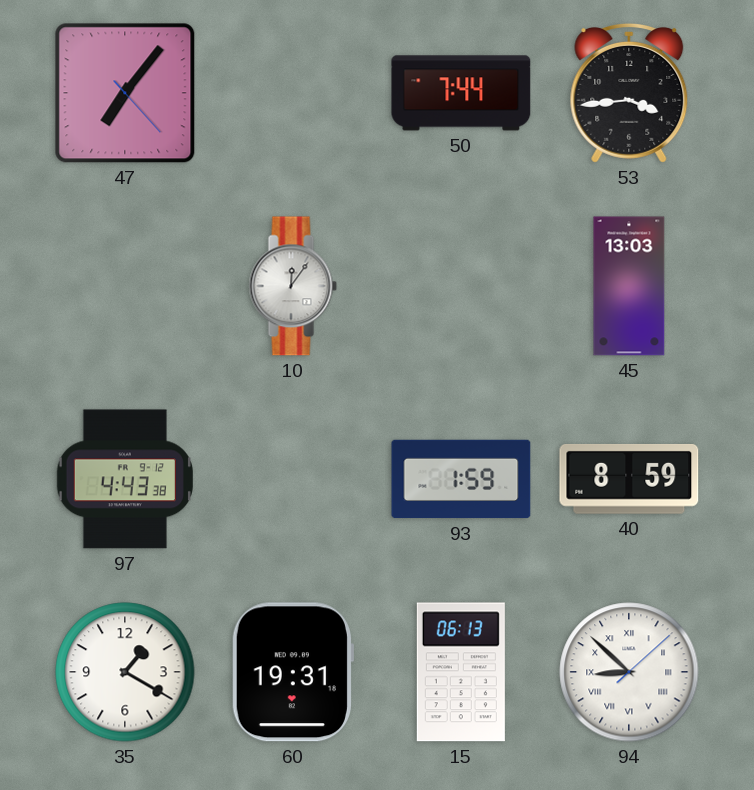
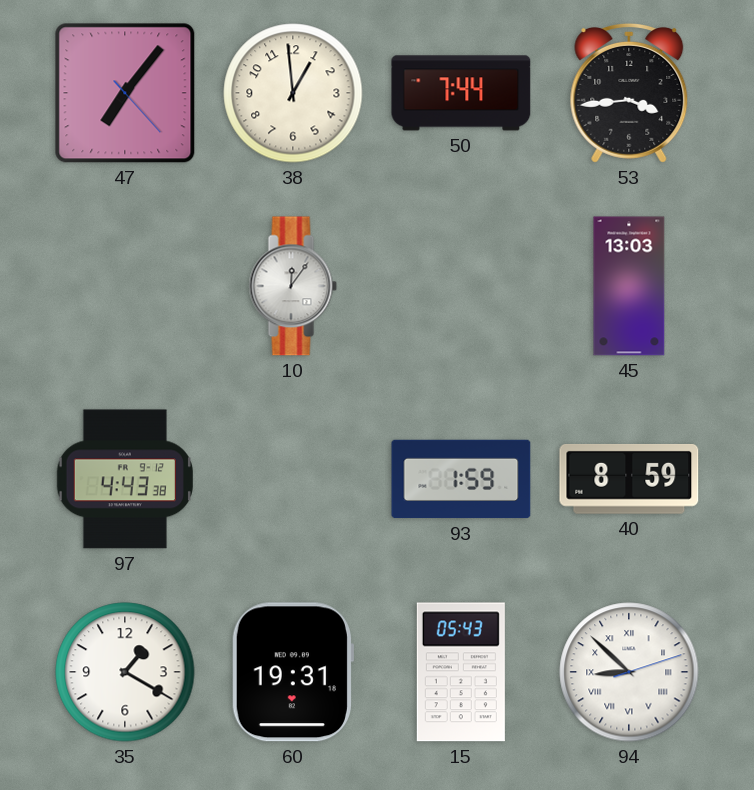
38: none -> 12:59
15: 06:13 -> 05:43
94: 8:52:08 -> 8:52:12
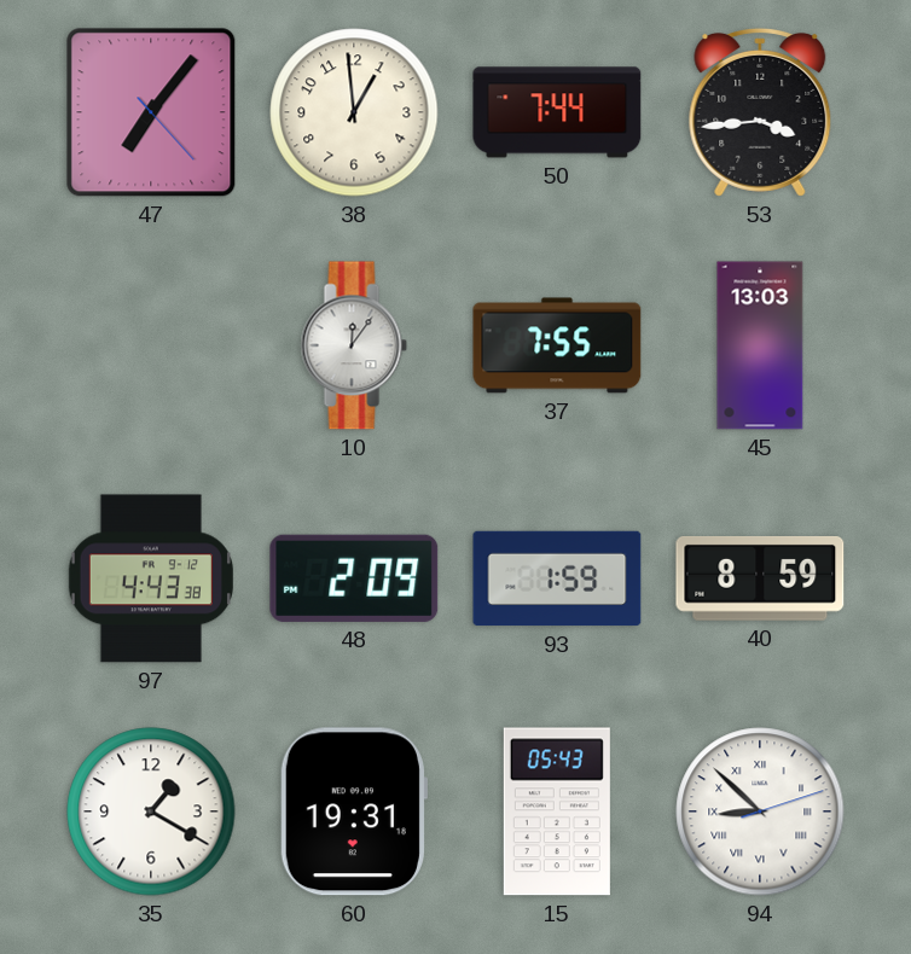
37: none -> 7:55
48: none -> 2:09
